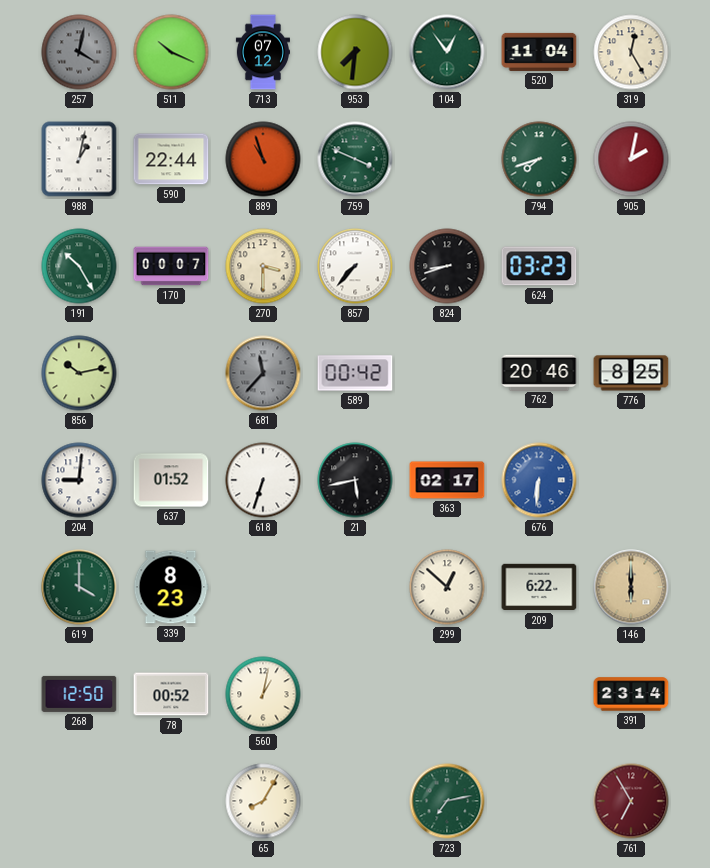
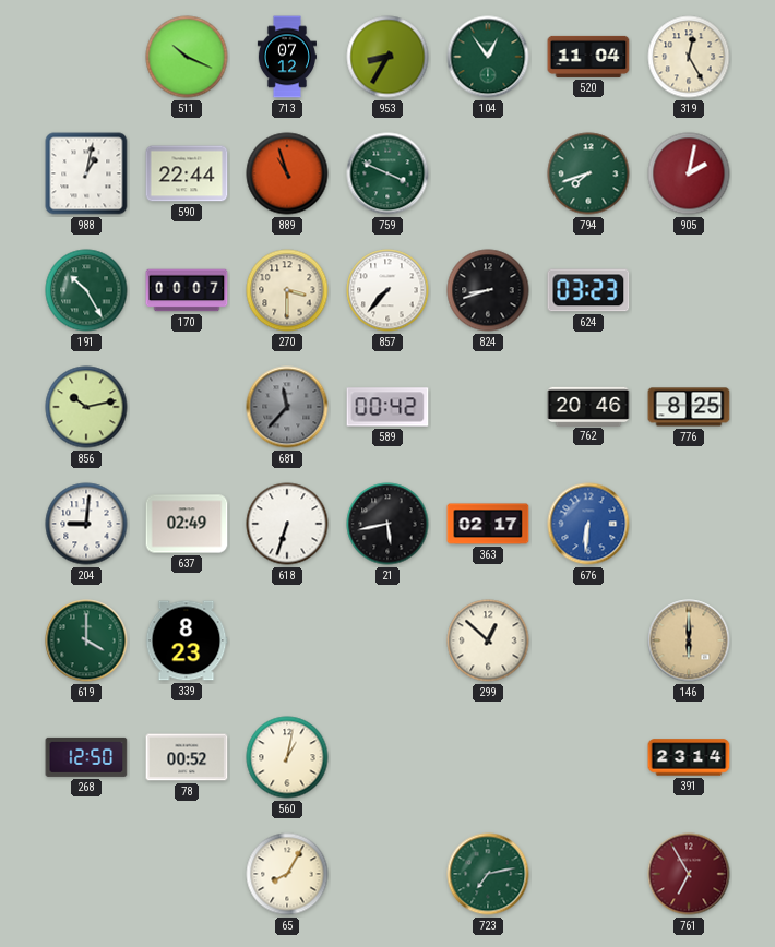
257: 4:02 -> none
953: 7:31 -> 8:35
637: 01:52 -> 02:49
209: 6:22 -> none
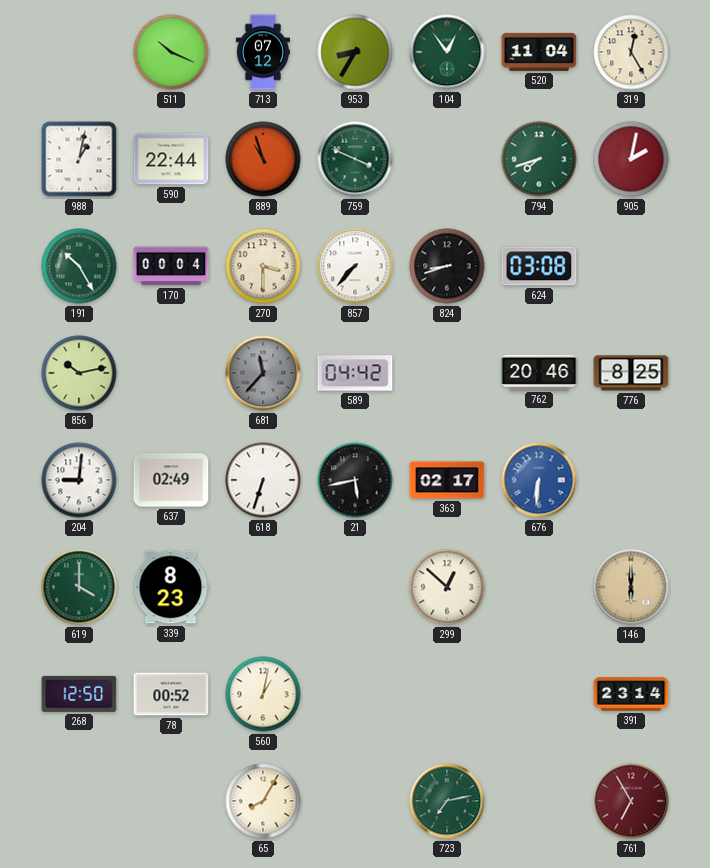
170: 00:07 -> 00:04
624: 03:23 -> 03:08
589: 00:42 -> 04:42
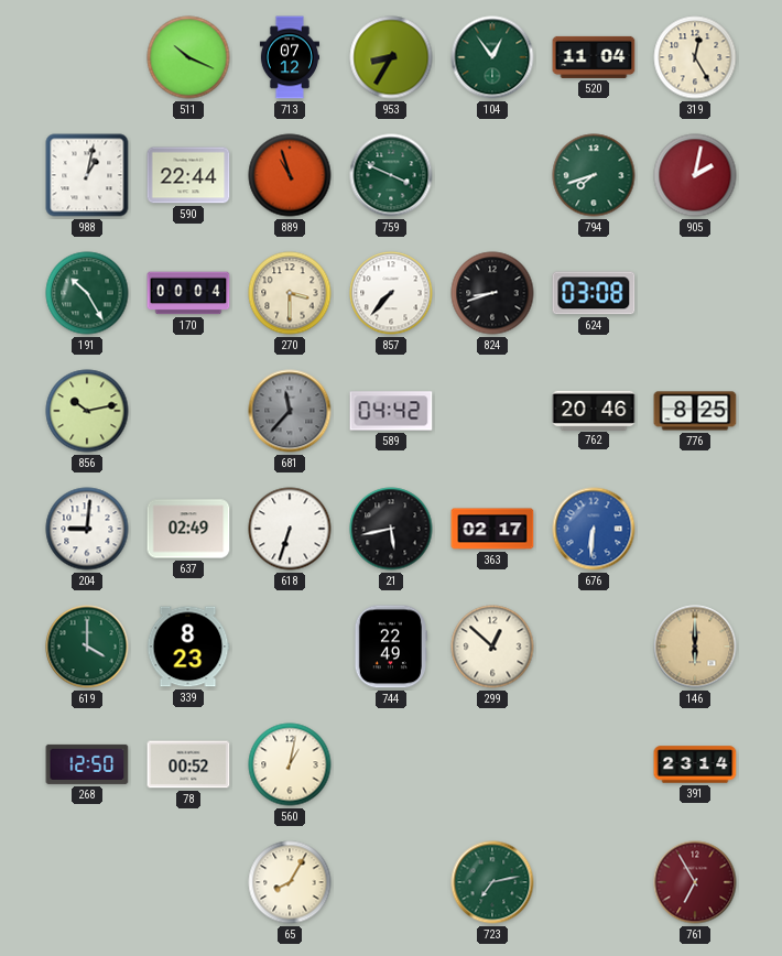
744: none -> 22:49
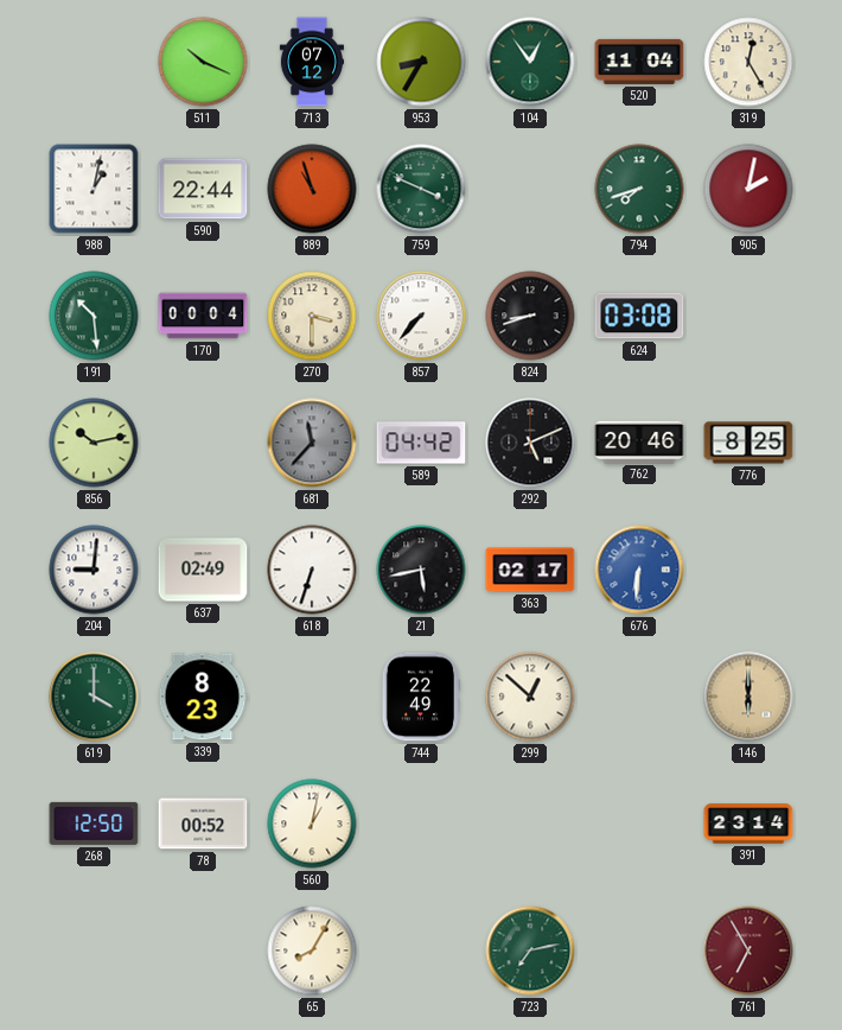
191: 10:25 -> 10:29
292: none -> 5:11
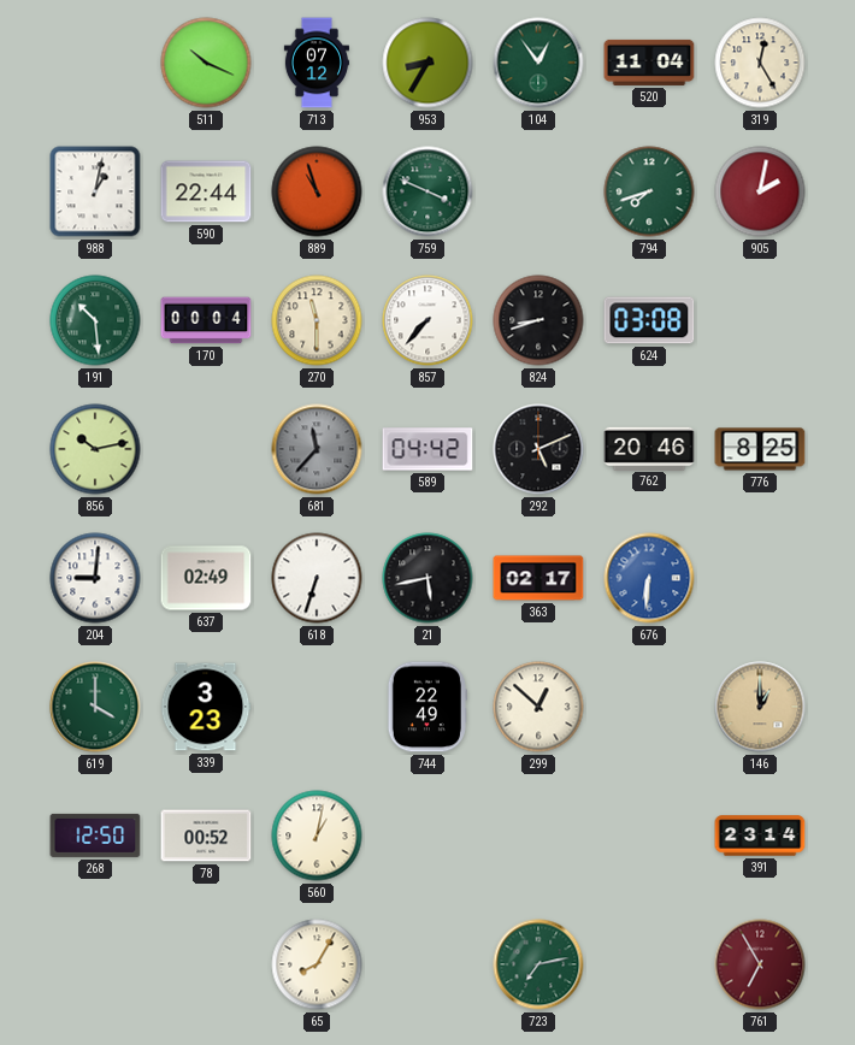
270: 3:30 -> 11:30
339: 8:23 -> 3:23
146: 6:00 -> 1:00
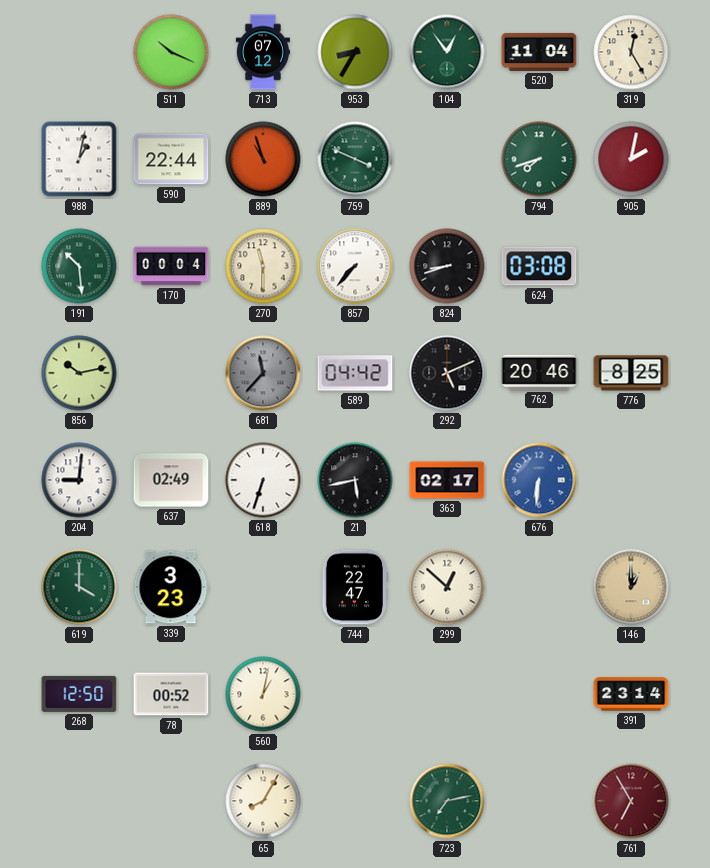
744: 22:49 -> 22:47
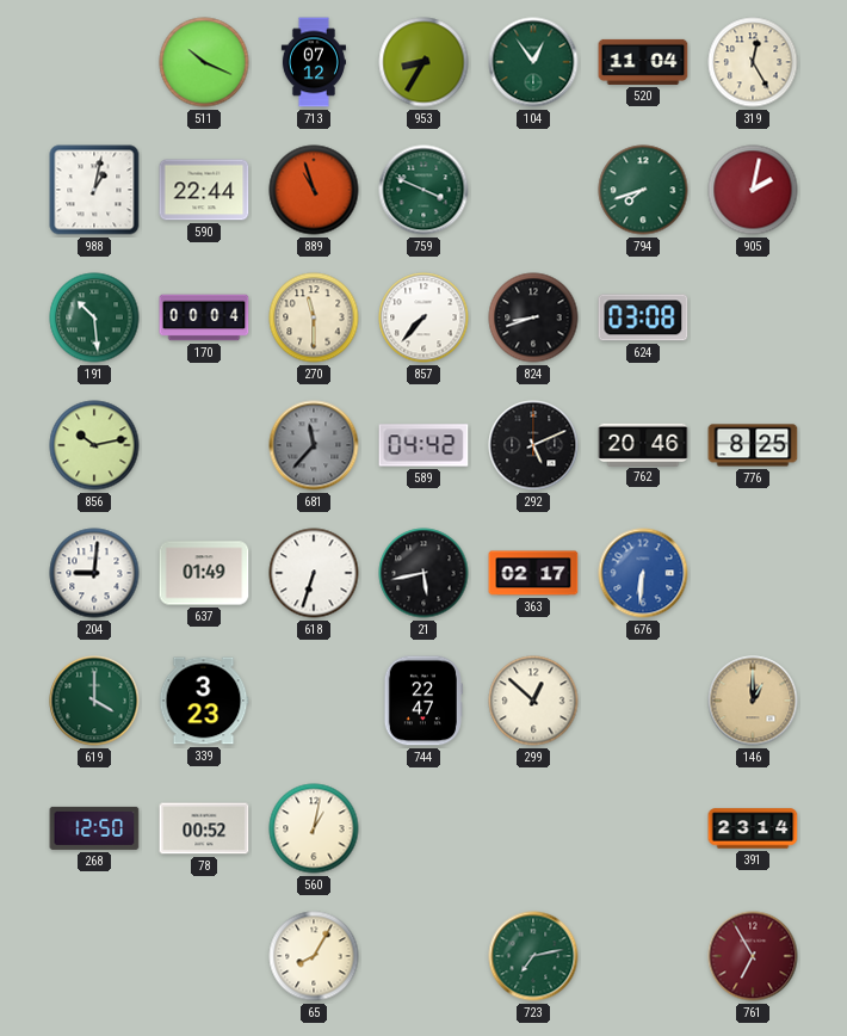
637: 02:49 -> 01:49
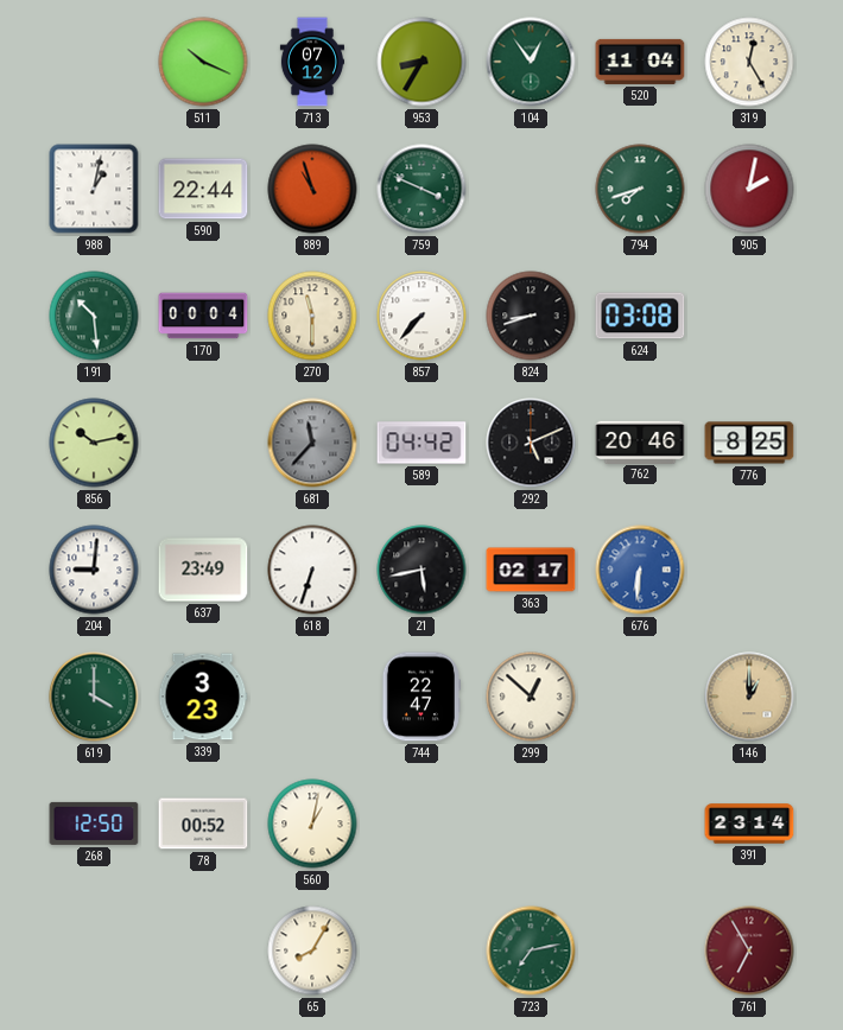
637: 01:49 -> 23:49
